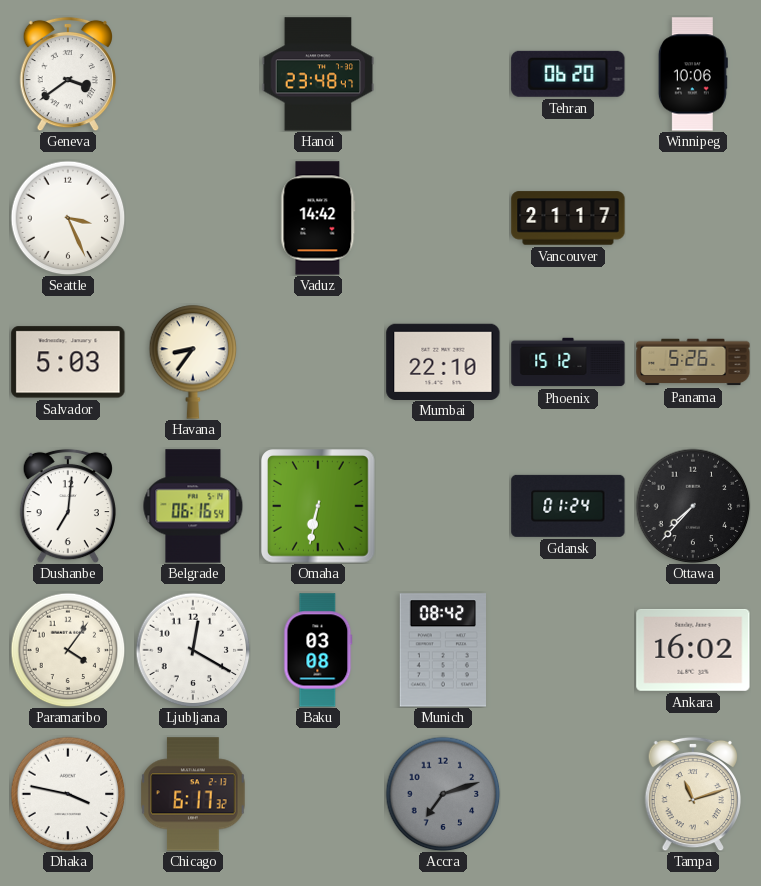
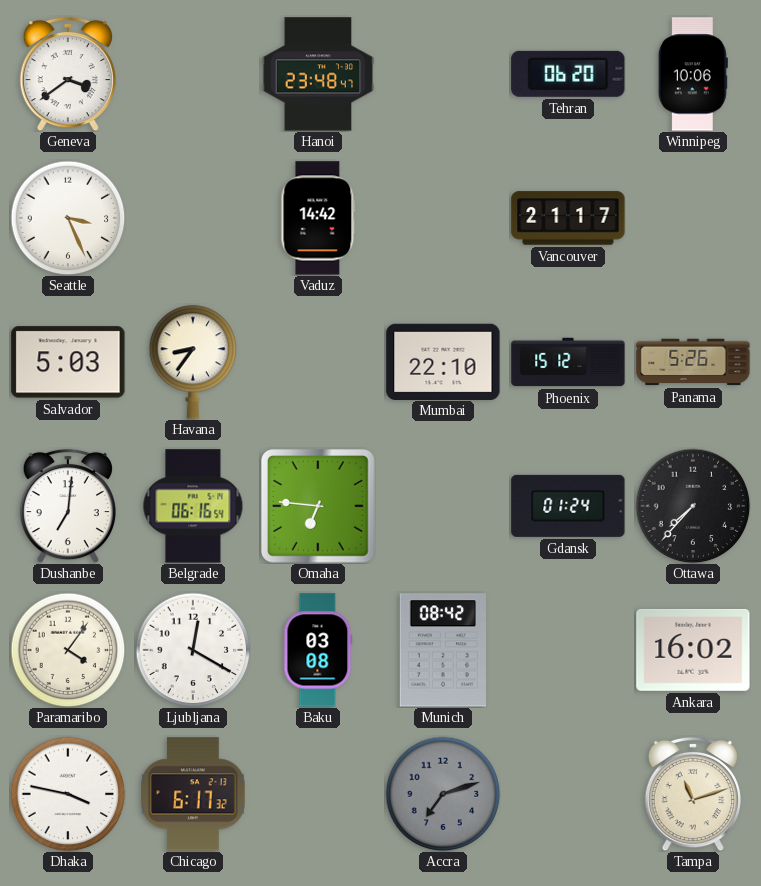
Omaha: 6:32 -> 6:46
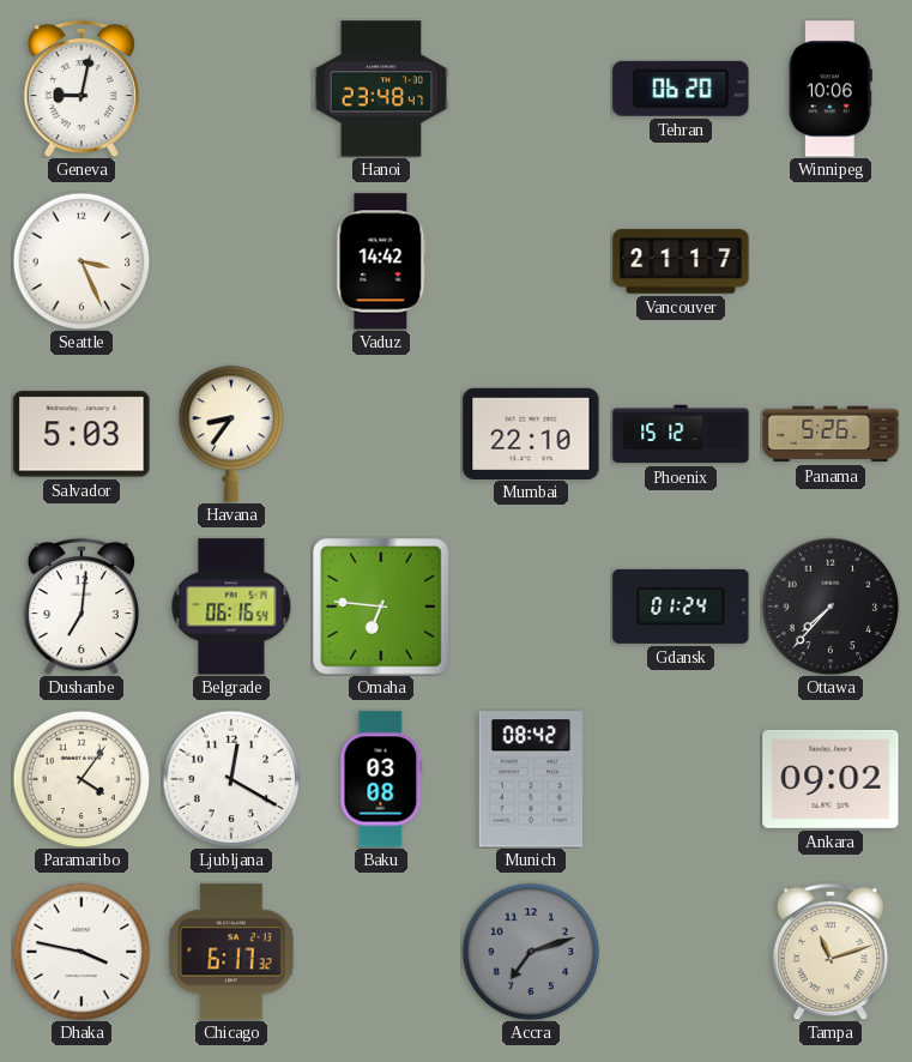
Geneva: 3:39 -> 9:02
Ankara: 16:02 -> 09:02
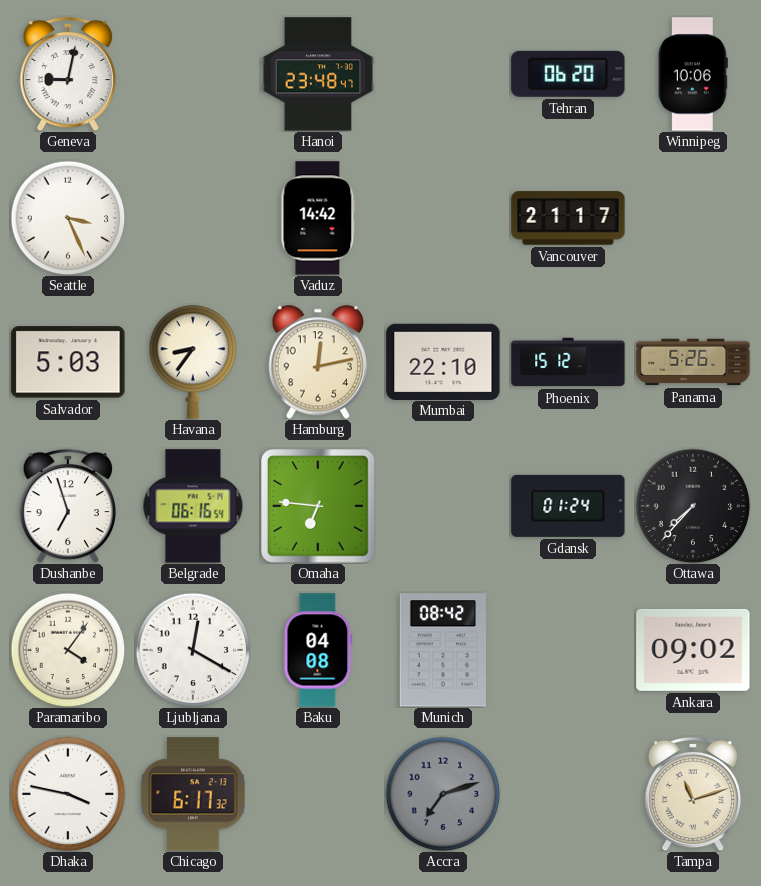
Hamburg: none -> 12:13
Dushanbe: 7:01 -> 6:57
Baku: 03:08 -> 04:08
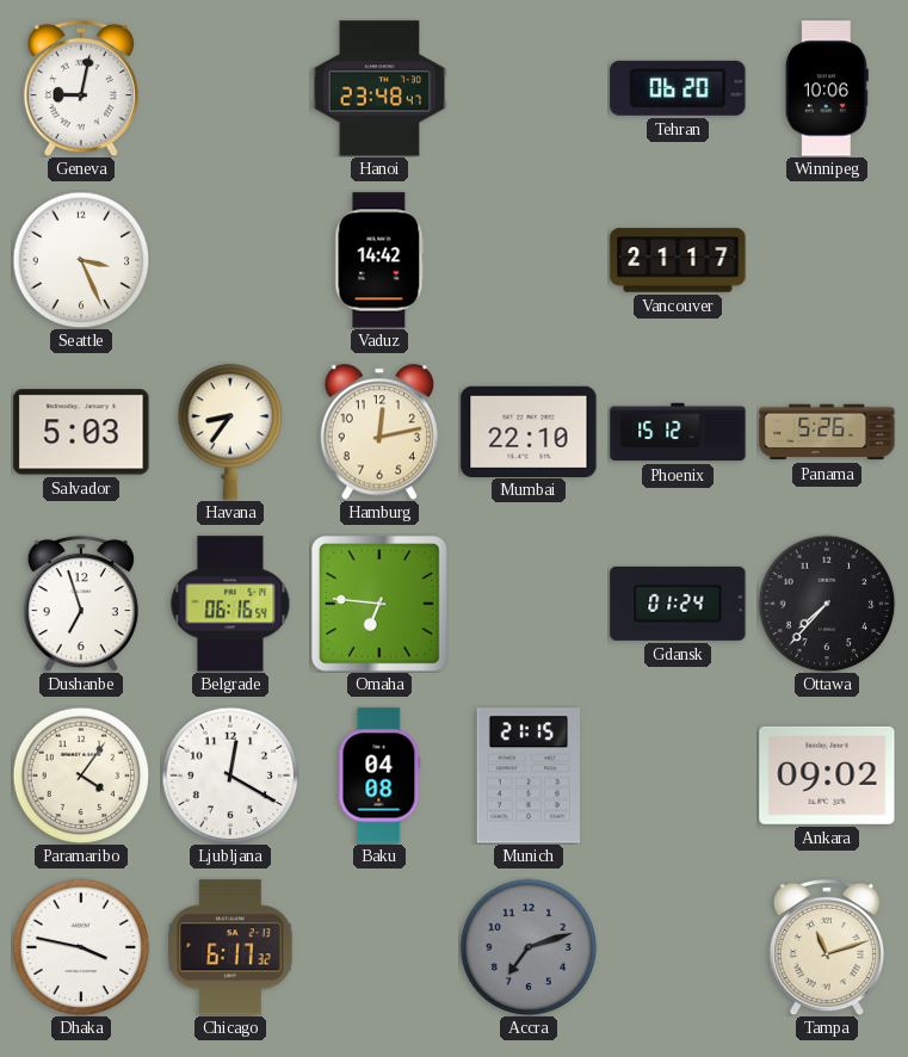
Munich: 08:42 -> 21:15
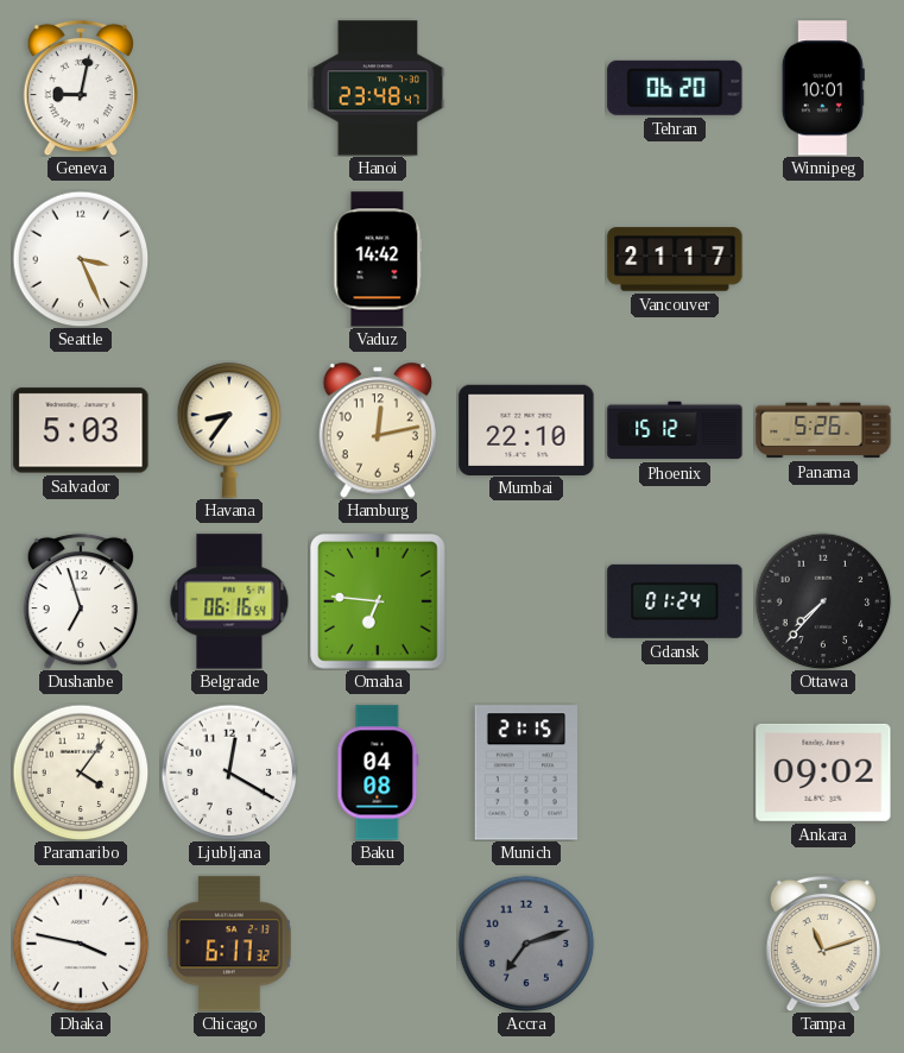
Winnipeg: 10:06 -> 10:01
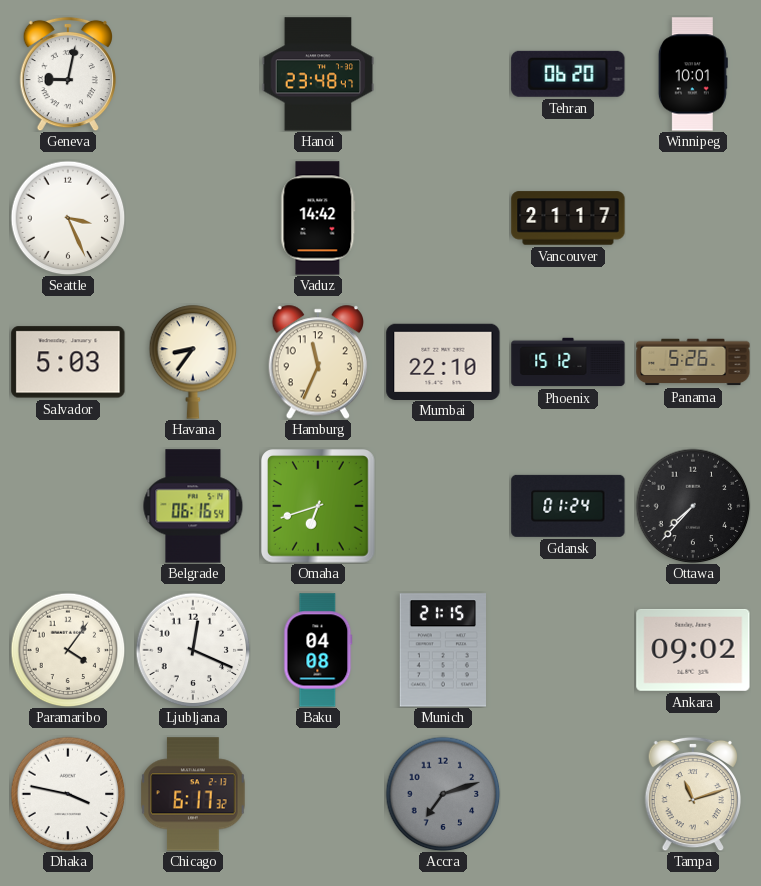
Hamburg: 12:13 -> 11:34
Dushanbe: 6:57 -> none
Omaha: 6:46 -> 6:42
Ljubljana: 12:20 -> 12:19
